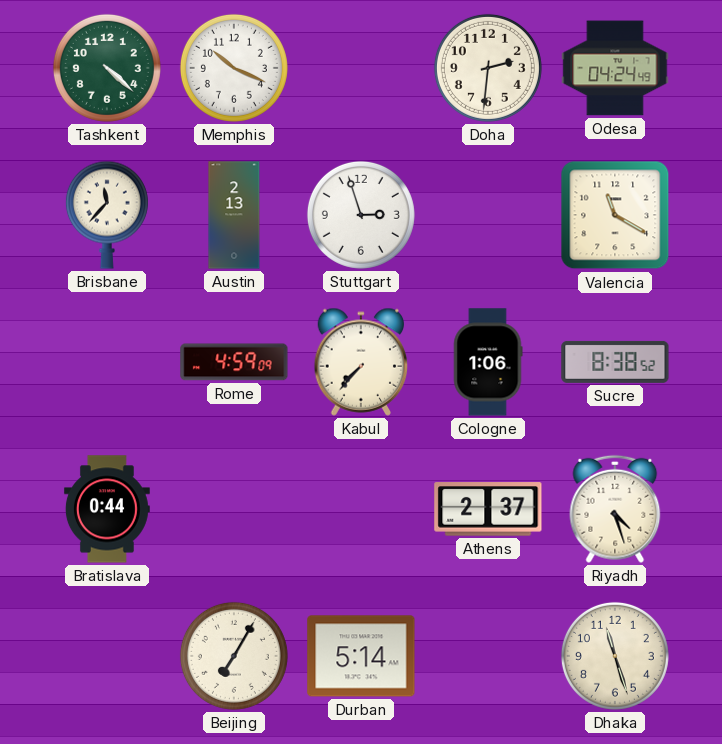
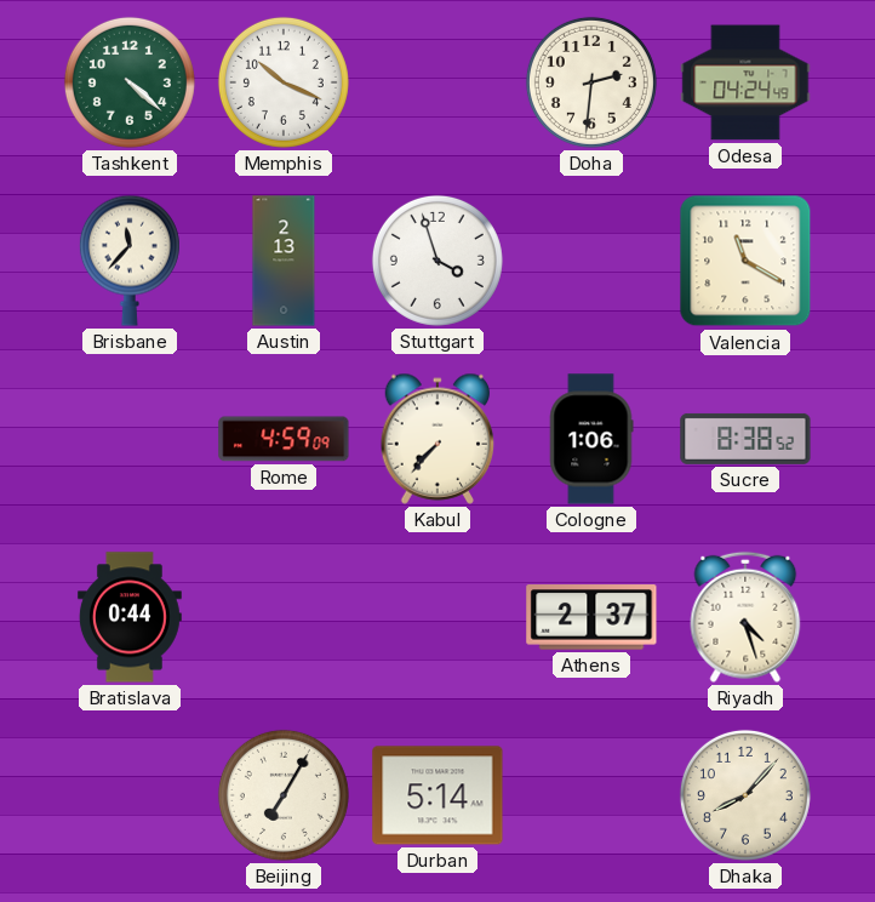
Stuttgart: 2:57 -> 3:57
Dhaka: 11:27 -> 8:07
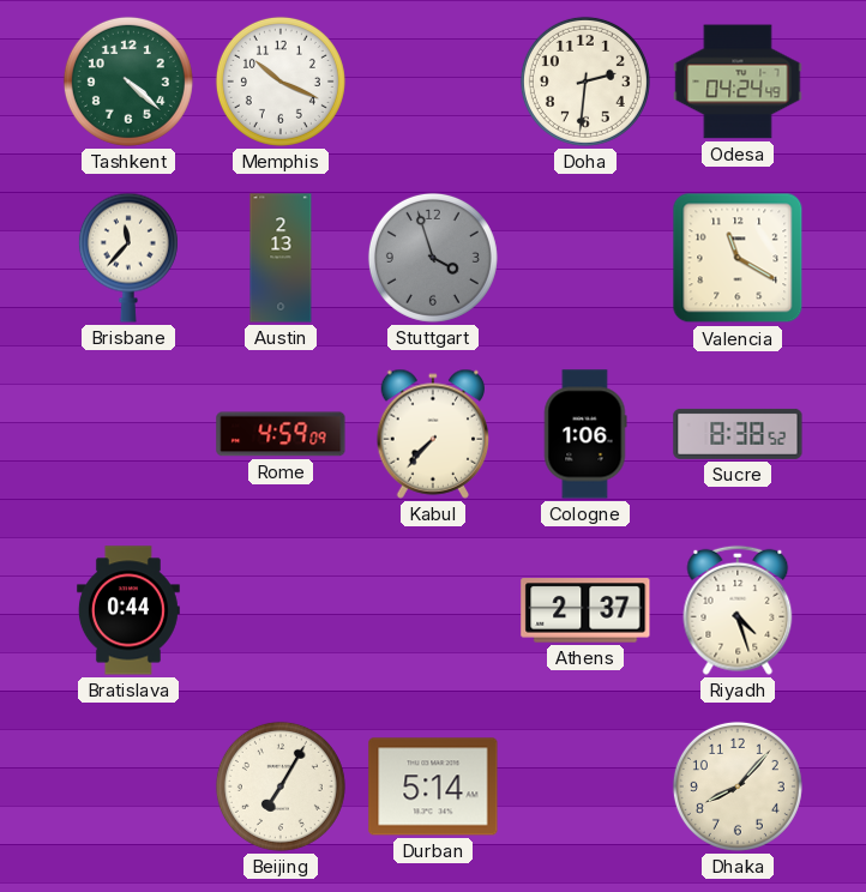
Stuttgart dial: white -> grey
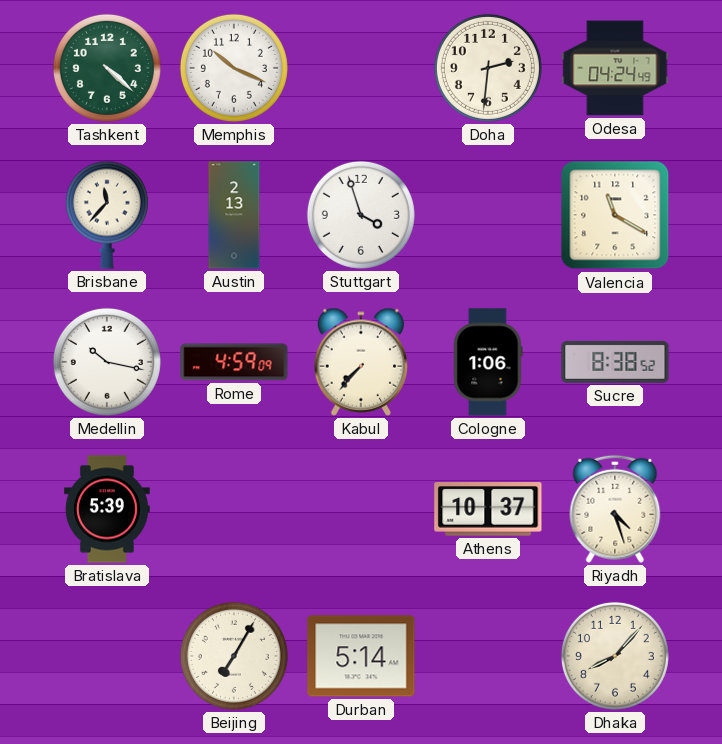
Stuttgart dial: grey -> white
Medellin: none -> 10:17
Bratislava: 0:44 -> 5:39
Athens: 2:37 -> 10:37
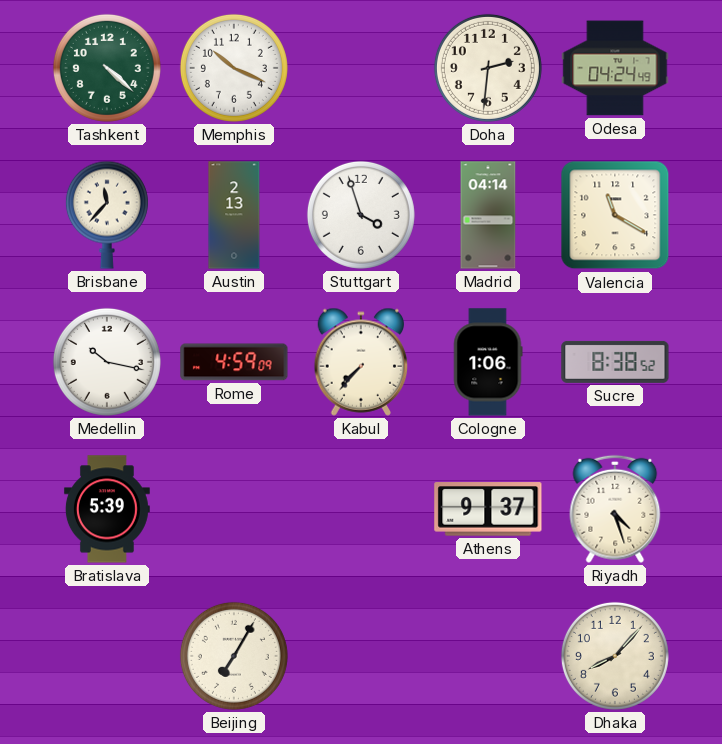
Madrid: none -> 04:14
Athens: 10:37 -> 9:37
Durban: 5:14 -> none
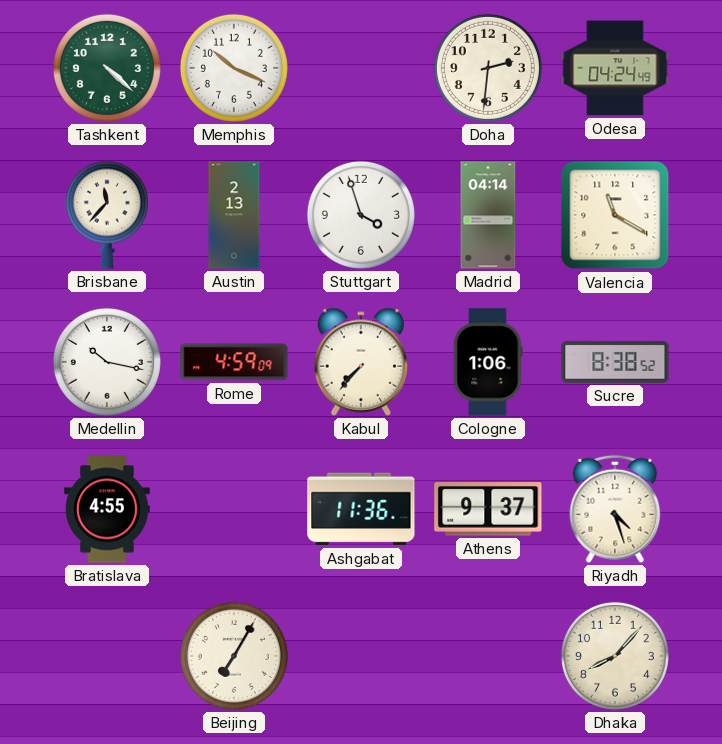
Bratislava: 5:39 -> 4:55
Ashgabat: none -> 11:36
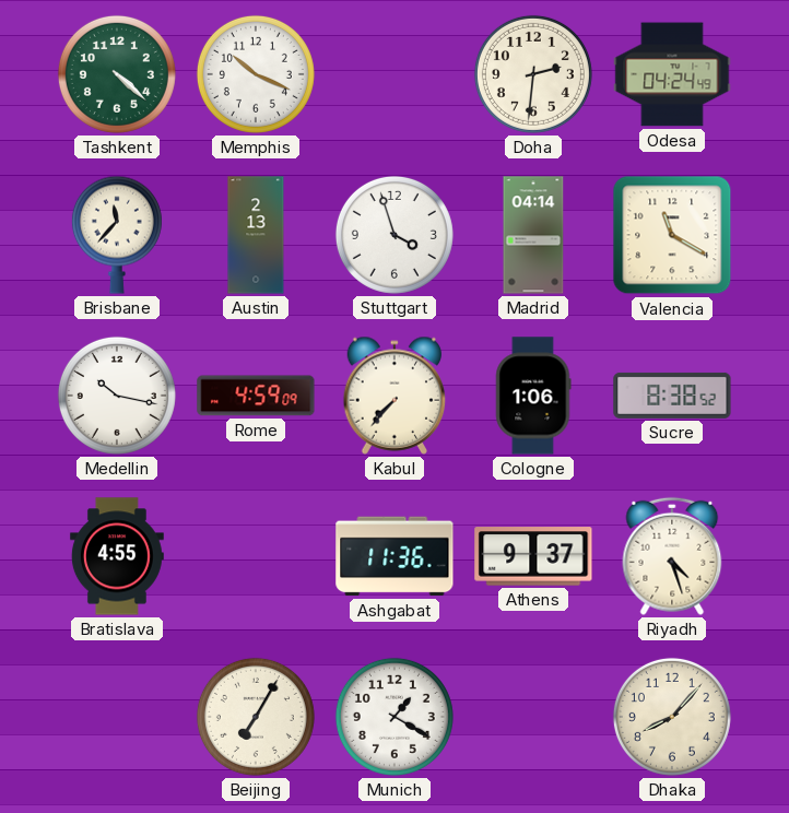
Munich: none -> 1:20
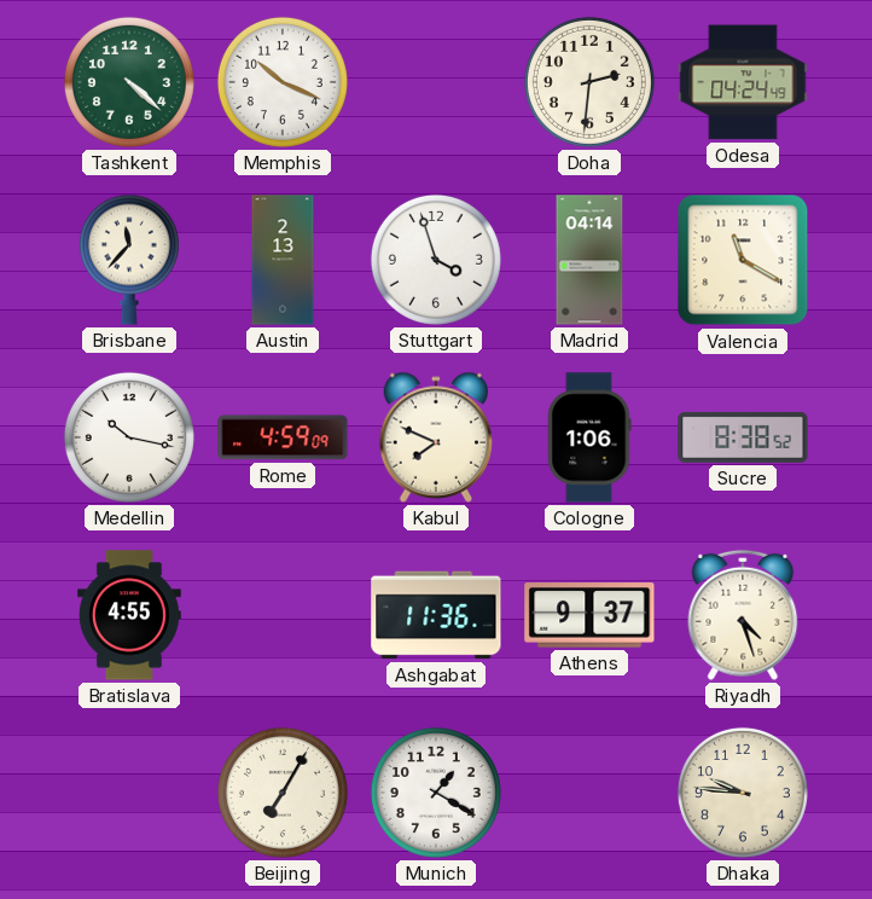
Kabul: 7:37 -> 7:49
Dhaka: 8:07 -> 9:46
